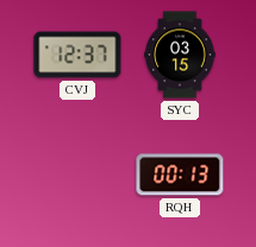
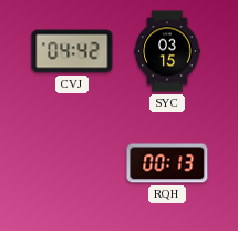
CVJ: 12:37 -> 04:42
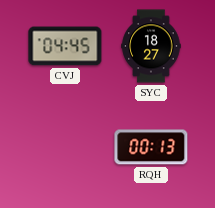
CVJ: 04:42 -> 04:45
SYC: 03:15 -> 18:27
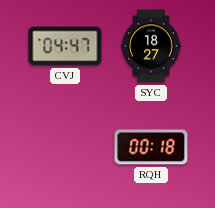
CVJ: 04:45 -> 04:47
RQH: 00:13 -> 00:18
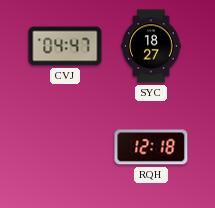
RQH: 00:18 -> 12:18
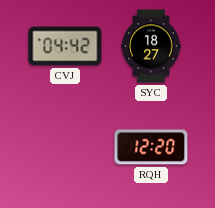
CVJ: 04:47 -> 04:42
RQH: 12:18 -> 12:20
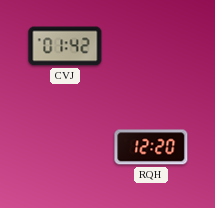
CVJ: 04:42 -> 01:42
SYC: 18:27 -> none
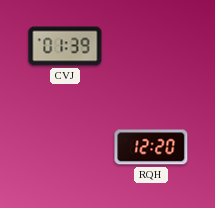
CVJ: 01:42 -> 01:39
